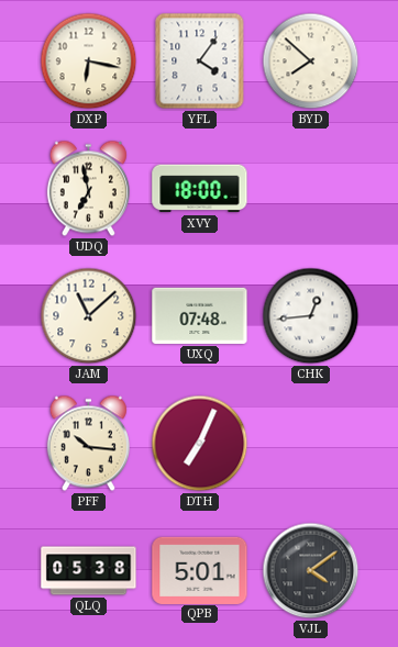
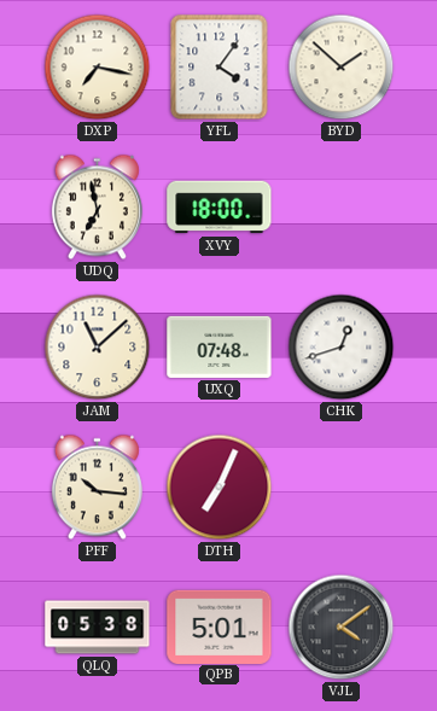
DXP: 6:17 -> 7:17
BYD: 7:52 -> 1:52
CHK: 12:44 -> 12:42
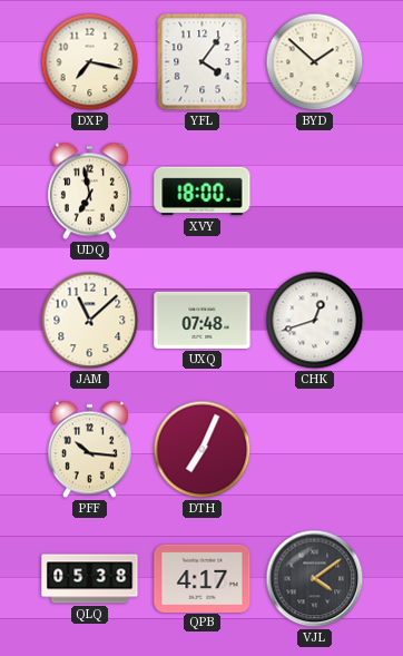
QPB: 5:01 -> 4:17
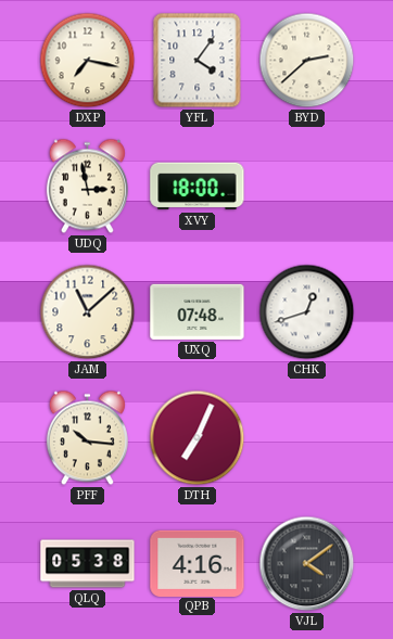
BYD: 1:52 -> 2:38
UDQ: 6:58 -> 2:58
QPB: 4:17 -> 4:16
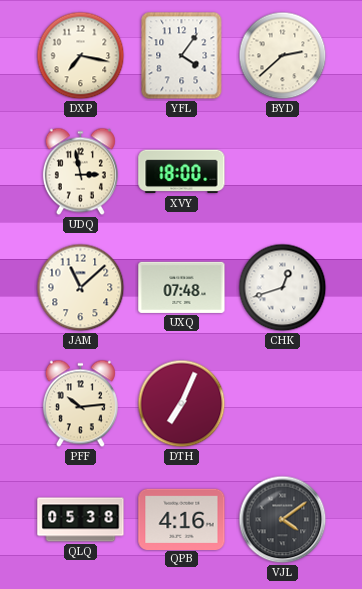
PFF: 10:16 -> 10:14
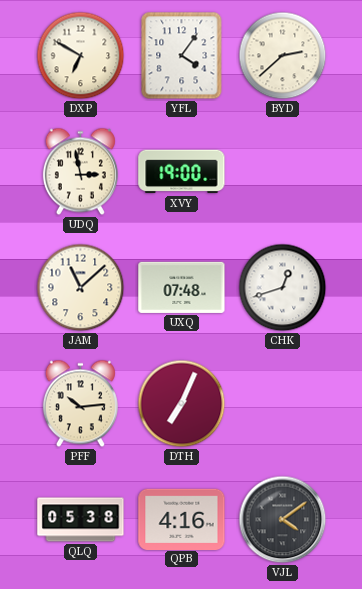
DXP: 7:17 -> 6:50
XVY: 18:00 -> 19:00
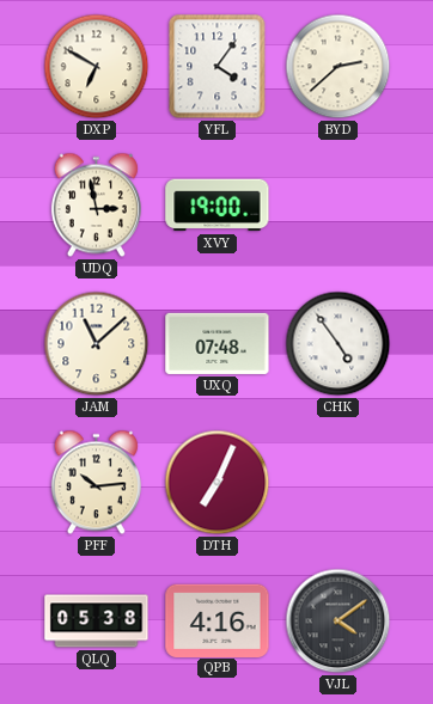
CHK: 12:42 -> 4:54
